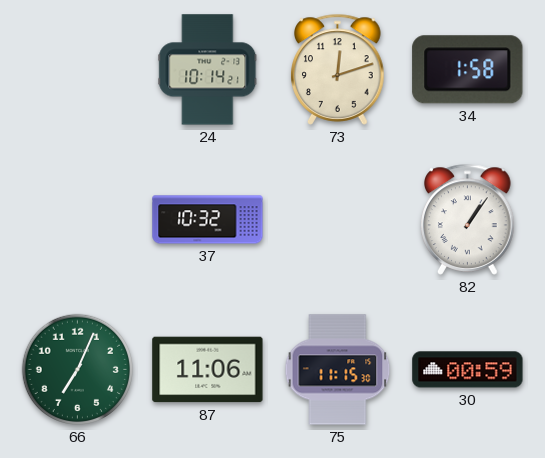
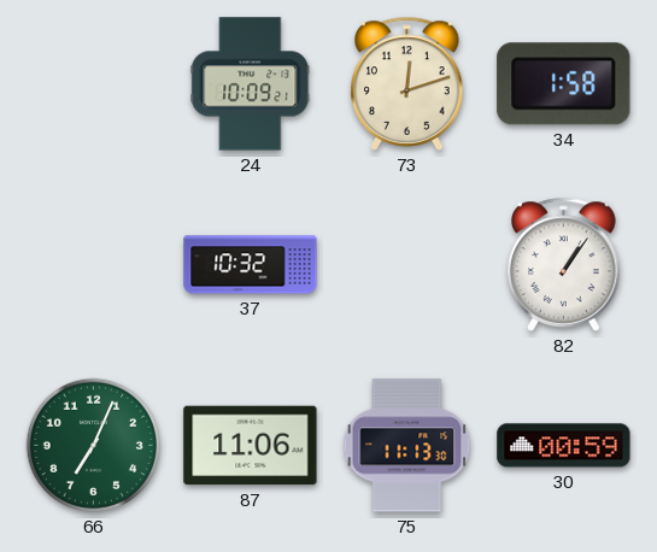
24: 10:14 -> 10:09
75: 11:15 -> 11:13
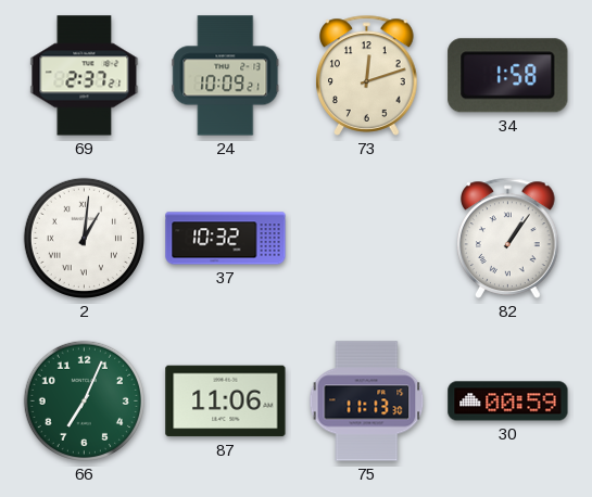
69: none -> 2:37
2: none -> 1:01
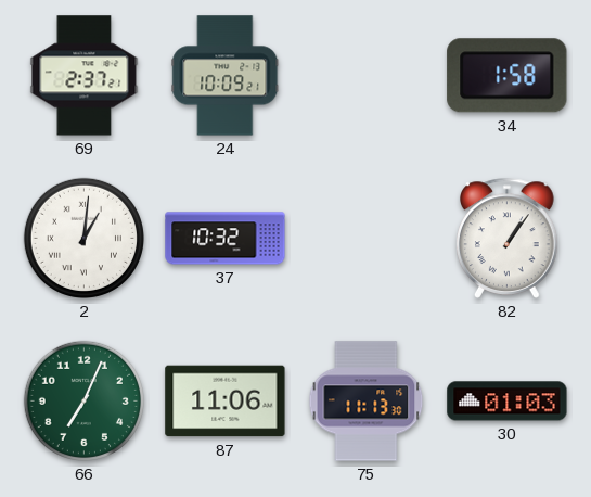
73: 12:12 -> none
30: 00:59 -> 01:03
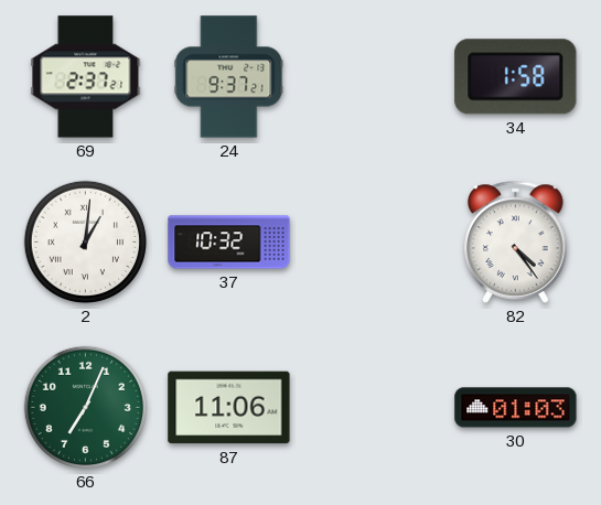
24: 10:09 -> 9:37
82: 1:06 -> 4:24
75: 11:13 -> none
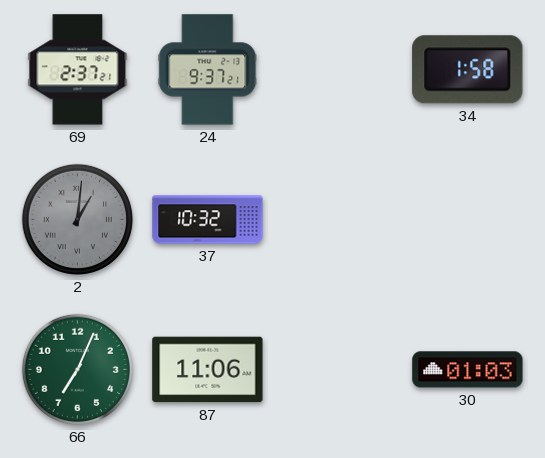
2 dial: white -> grey
82: 4:24 -> none
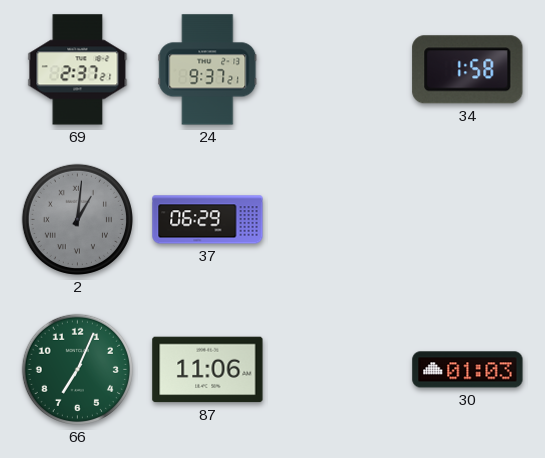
37: 10:32 -> 06:29
